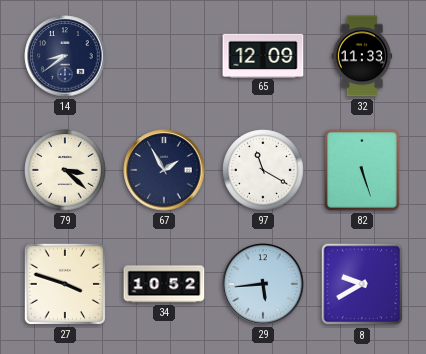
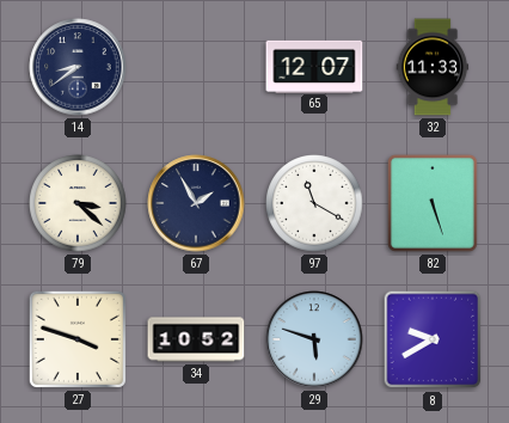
65: 12:09 -> 12:07
29: 5:44 -> 5:48
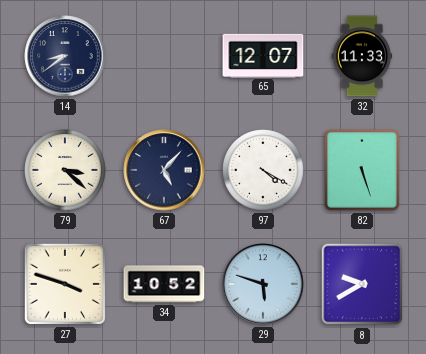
67: 1:55 -> 5:07
97: 11:20 -> 4:20
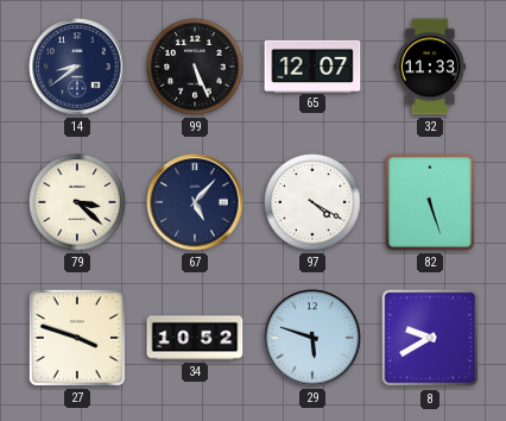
99: none -> 5:26
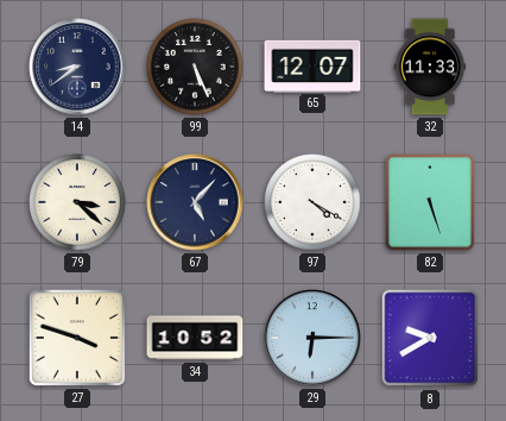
29: 5:48 -> 6:15
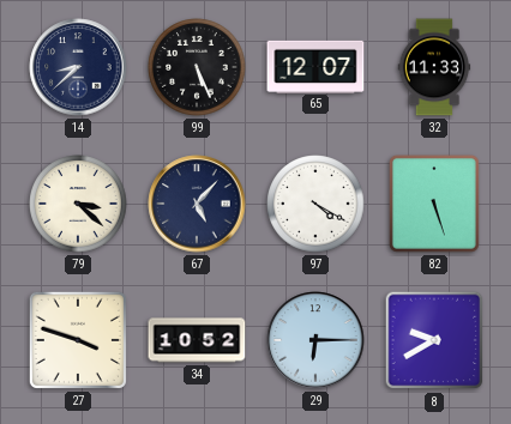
14: 8:39 -> 8:38
